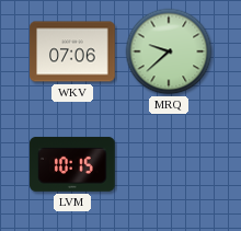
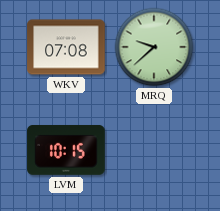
WKV: 07:06 -> 07:08
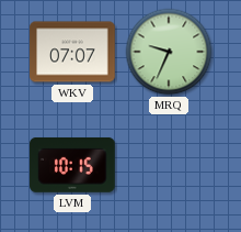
WKV: 07:08 -> 07:07
MRQ: 9:38 -> 9:34
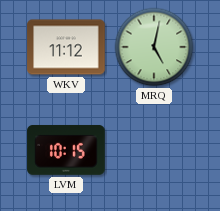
WKV: 07:07 -> 11:12
MRQ: 9:34 -> 5:02
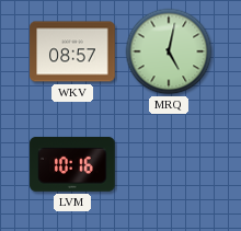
WKV: 11:12 -> 08:57
LVM: 10:15 -> 10:16
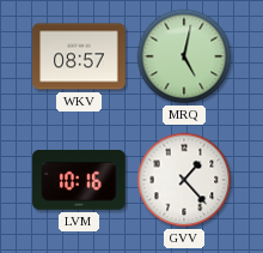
GVV: none -> 1:23
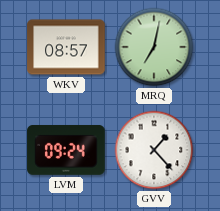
MRQ: 5:02 -> 7:02
LVM: 10:16 -> 09:24
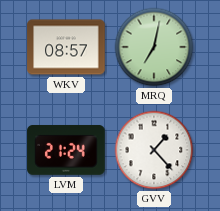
LVM: 09:24 -> 21:24
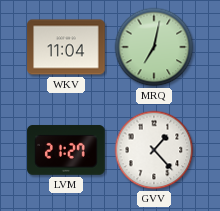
WKV: 08:57 -> 11:04
LVM: 21:24 -> 21:27
